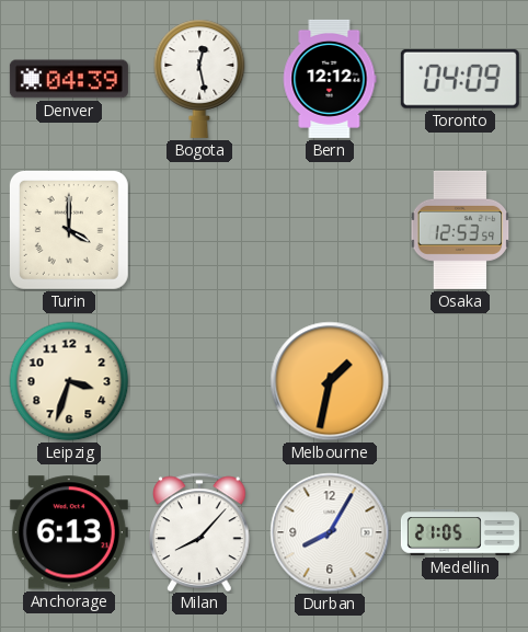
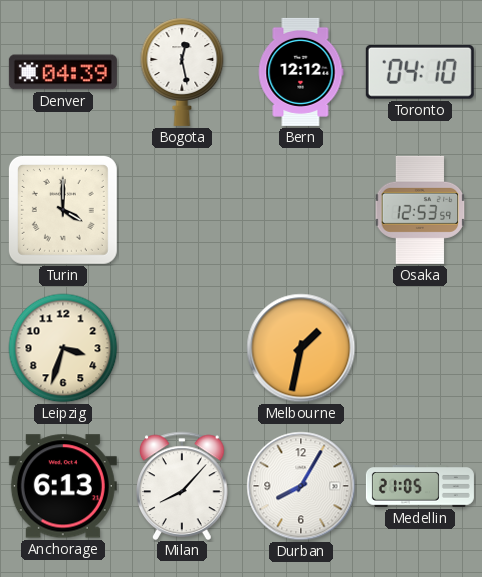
Toronto: 04:09 -> 04:10
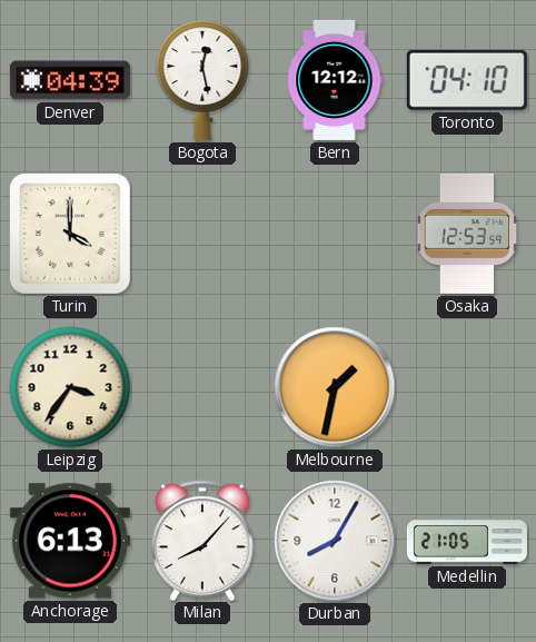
Leipzig: 3:33 -> 3:36
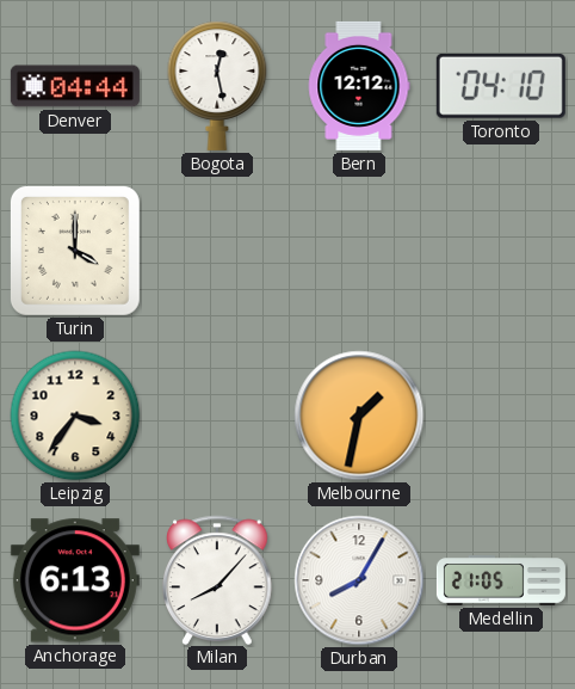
Denver: 04:39 -> 04:44
Osaka: 12:53 -> none
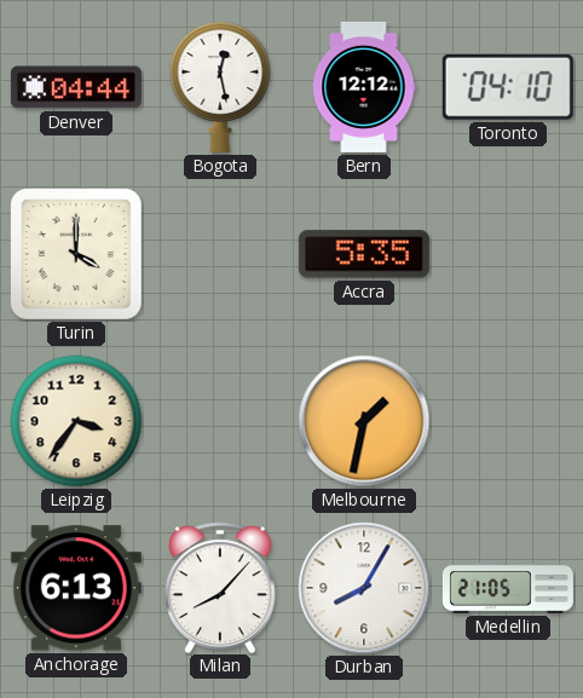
Accra: none -> 5:35
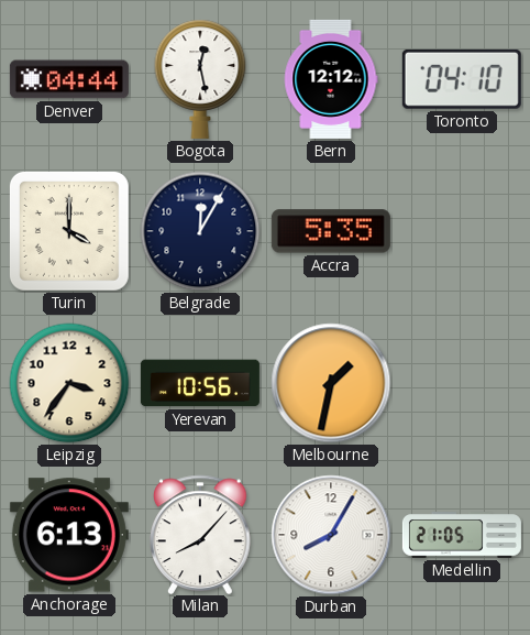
Belgrade: none -> 12:05
Yerevan: none -> 10:56
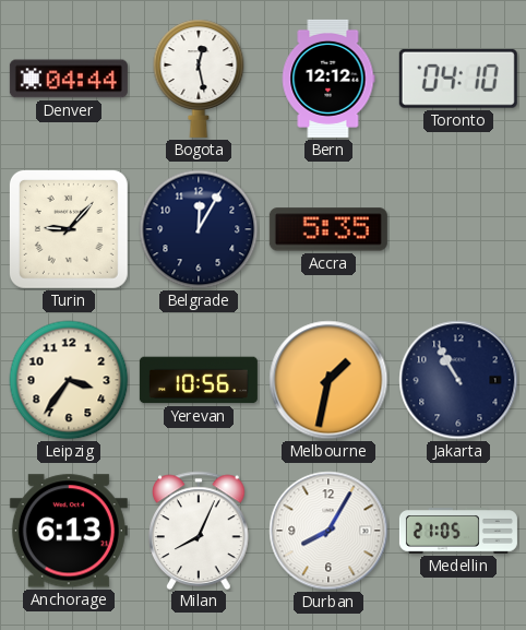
Turin: 4:00 -> 9:07
Jakarta: none -> 10:55
Milan: 8:07 -> 8:04
